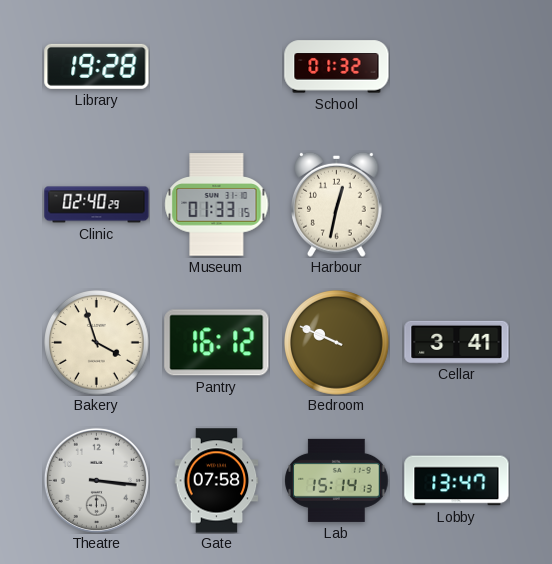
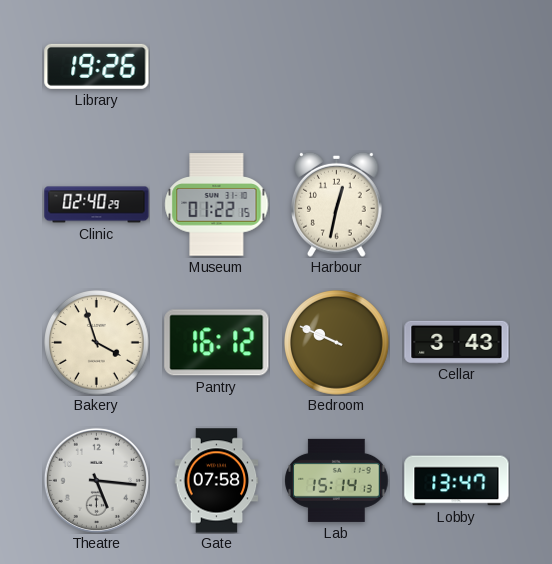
Library: 19:28 -> 19:26
School: 01:32 -> none
Museum: 01:33 -> 01:22
Cellar: 3:41 -> 3:43
Theatre: 3:16 -> 5:16
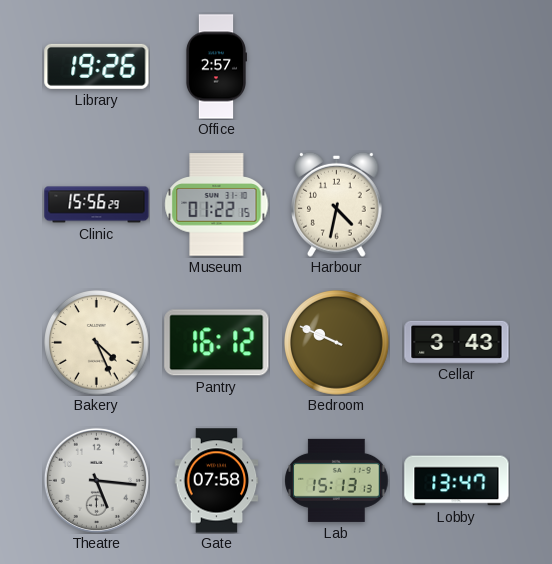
Office: none -> 2:57
Clinic: 02:40 -> 15:56
Harbour: 12:32 -> 4:32
Bakery: 3:57 -> 4:26
Lab: 15:14 -> 15:13
